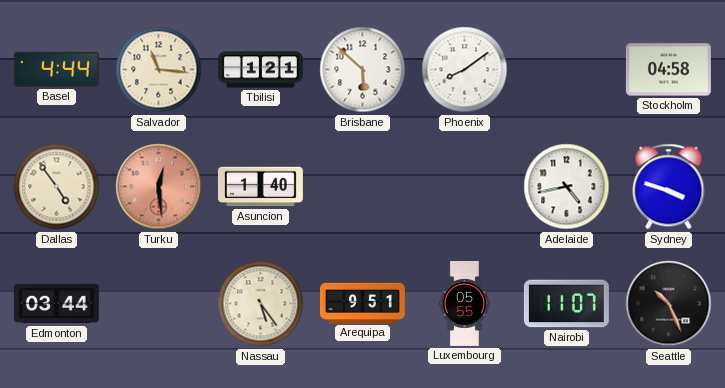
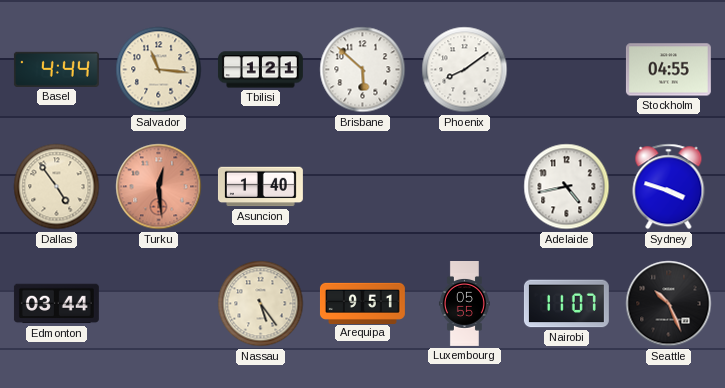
Stockholm: 04:58 -> 04:55
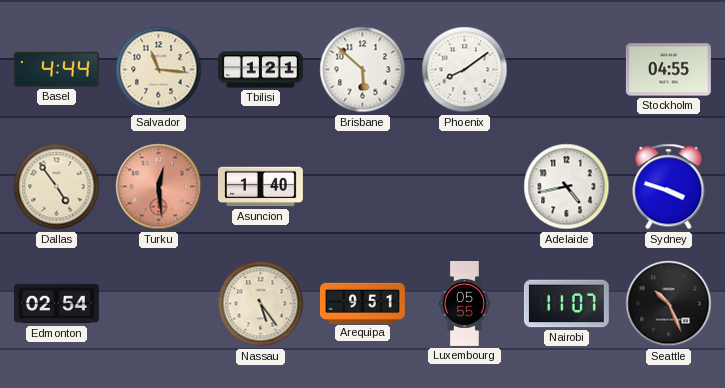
Edmonton: 03:44 -> 02:54
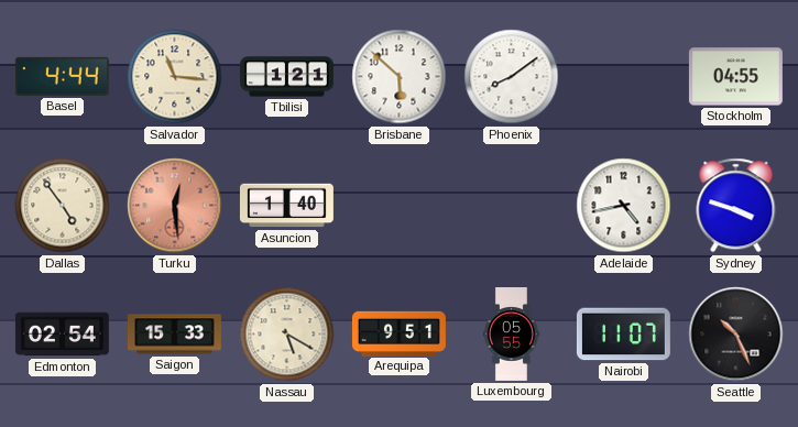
Saigon: none -> 15:33
Nassau: 5:24 -> 5:20
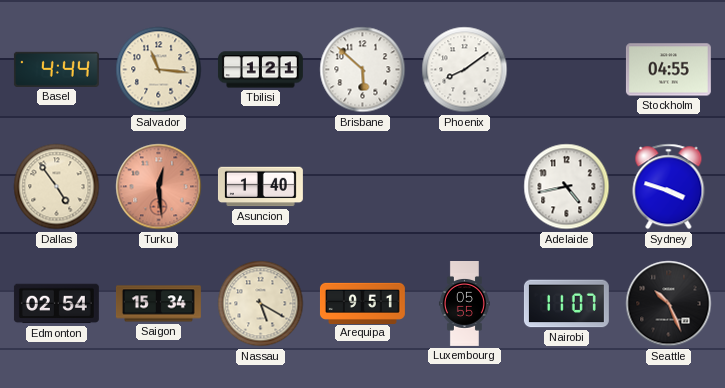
Saigon: 15:33 -> 15:34
